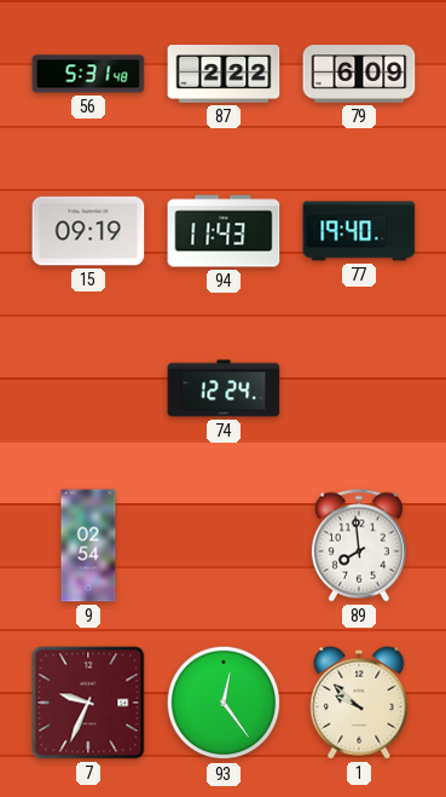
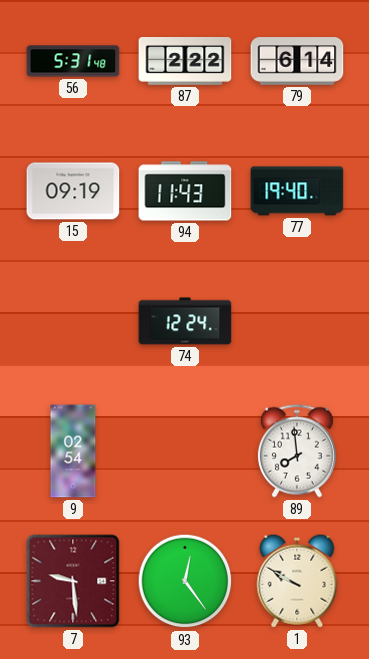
79: 6:09 -> 6:14
7: 9:34 -> 9:29
1: 9:52 -> 9:50
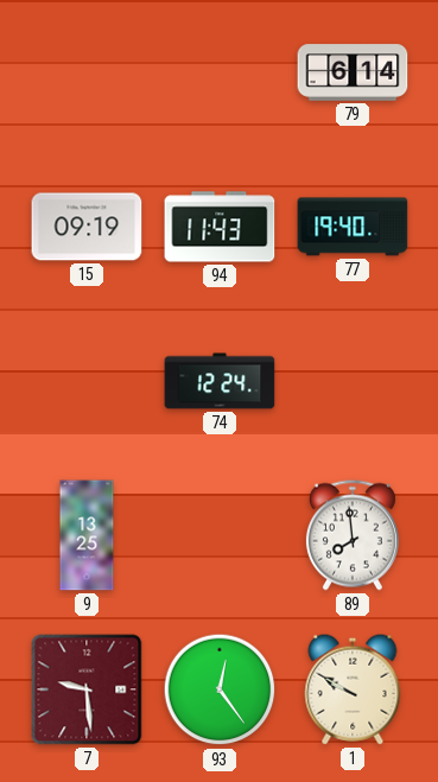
56: 5:31 -> none
87: 2:22 -> none
9: 02:54 -> 13:25
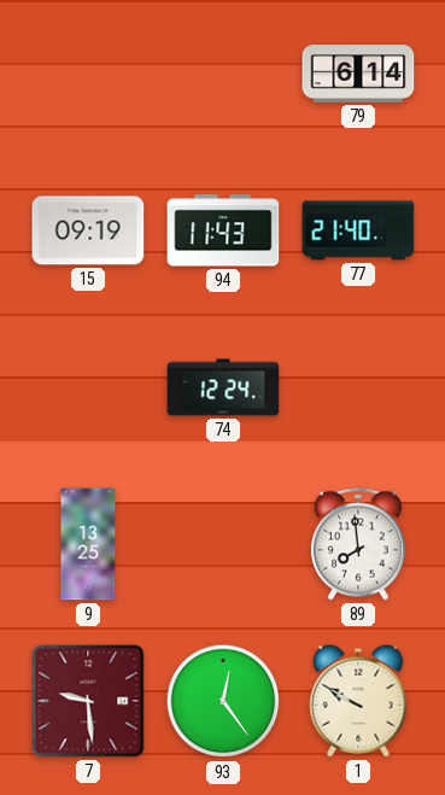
77: 19:40 -> 21:40
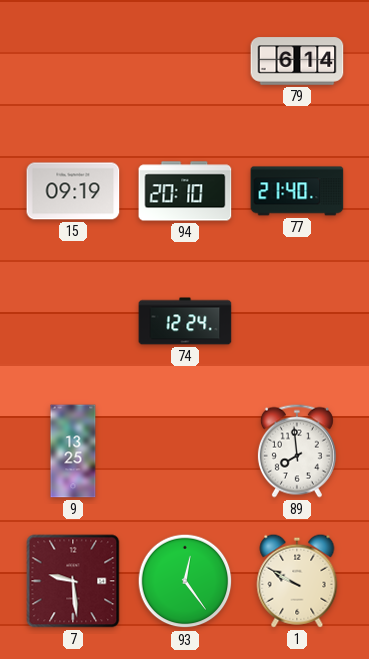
94: 11:43 -> 20:10
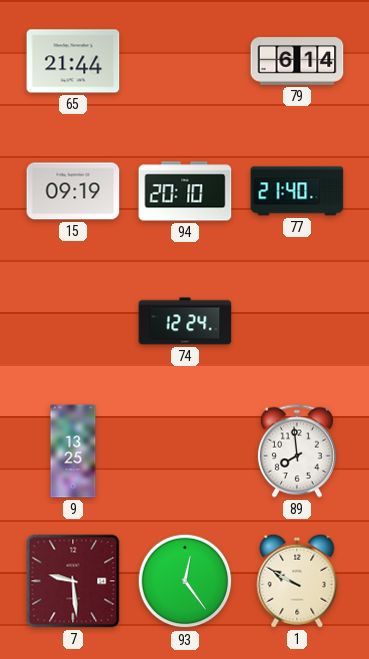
65: none -> 21:44
